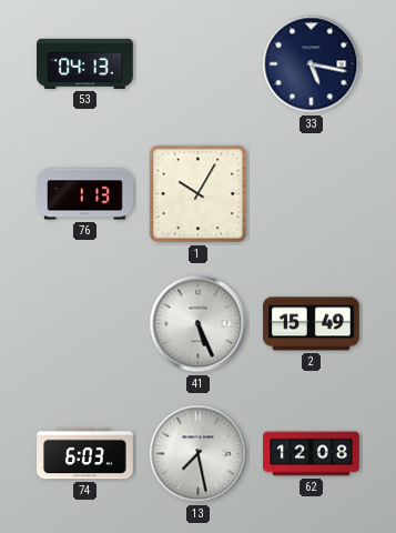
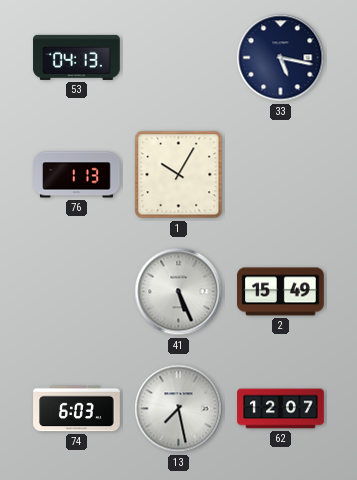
62: 12:08 -> 12:07
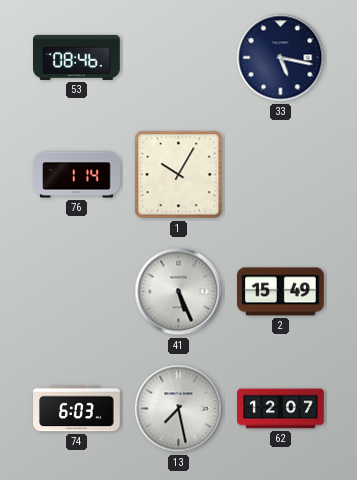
53: 04:13 -> 08:46
76: 1:13 -> 1:14
